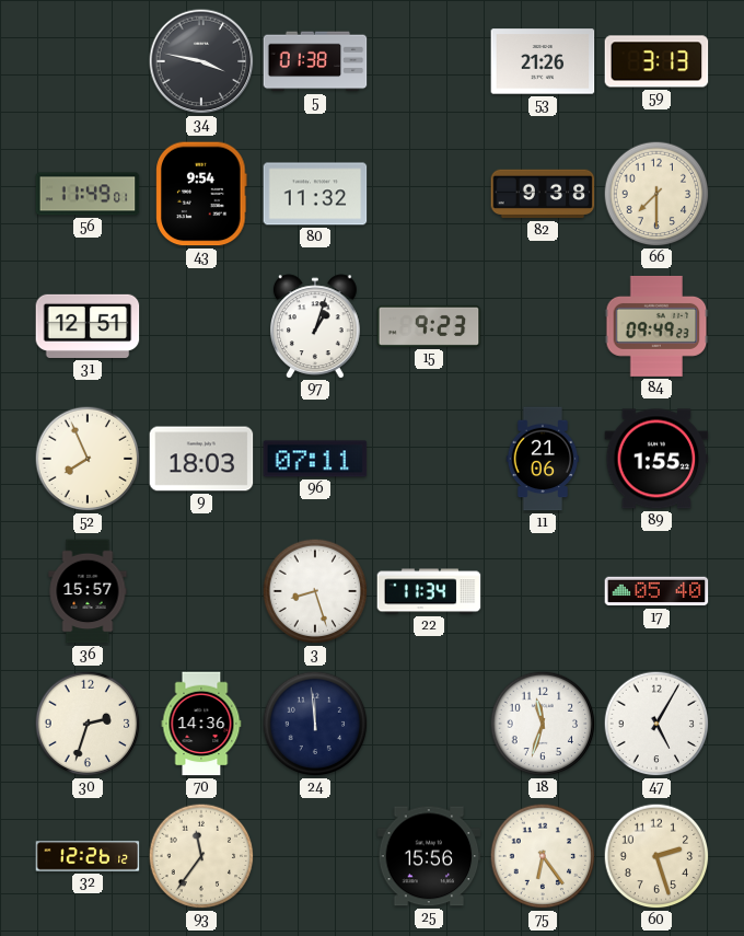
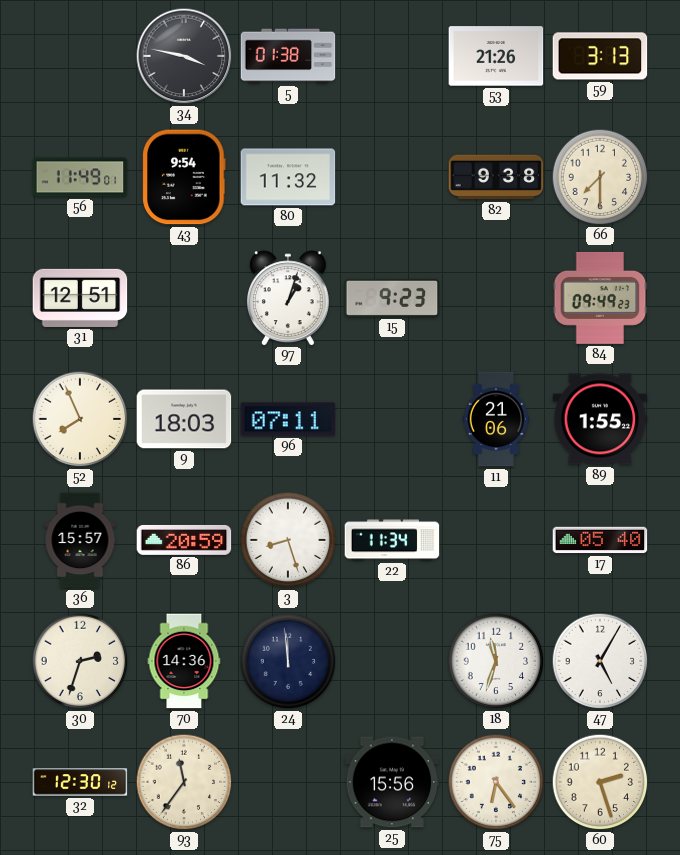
86: none -> 20:59
32: 12:26 -> 12:30
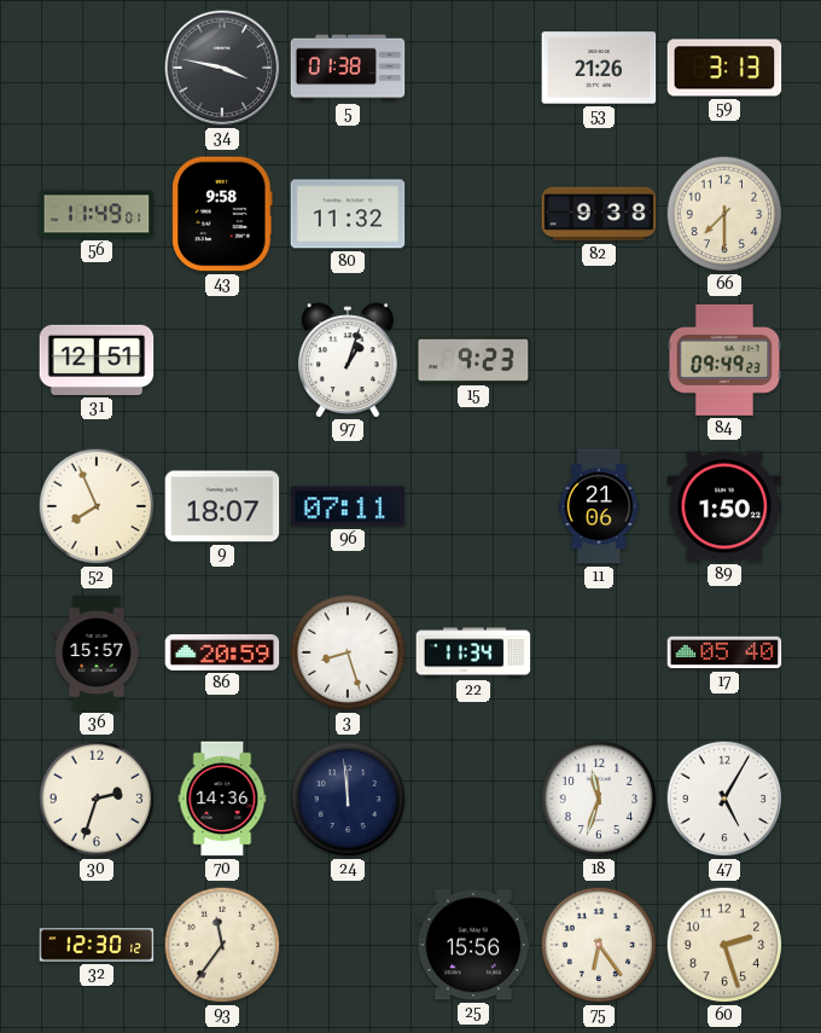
43: 9:54 -> 9:58
9: 18:03 -> 18:07
89: 1:55 -> 1:50
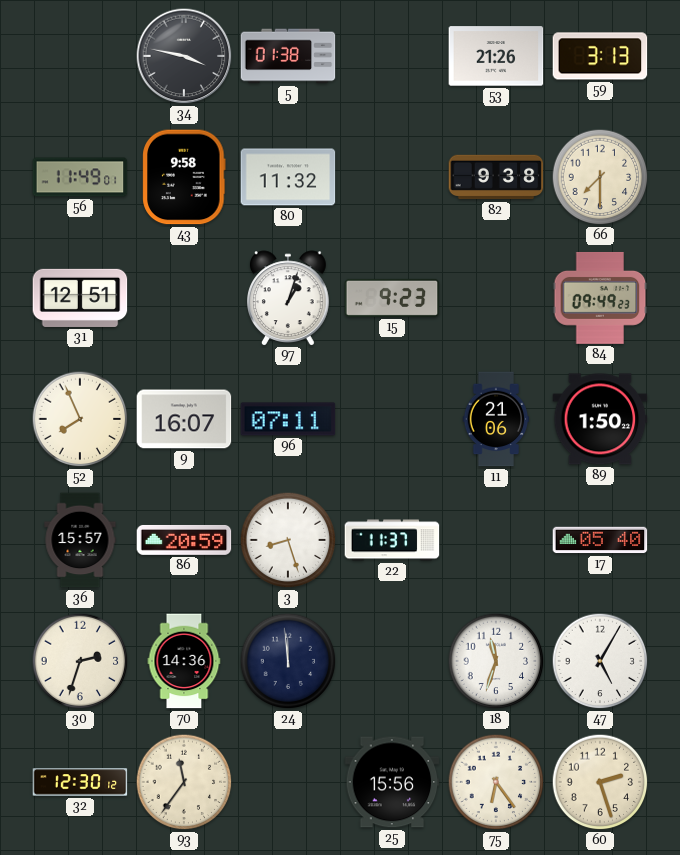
9: 18:07 -> 16:07
22: 11:34 -> 11:37
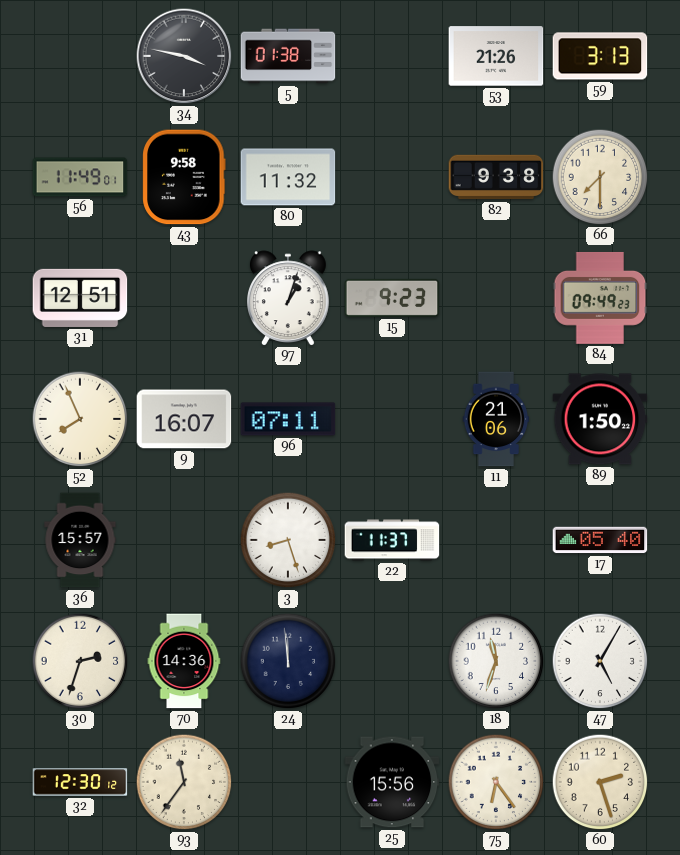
86: 20:59 -> none
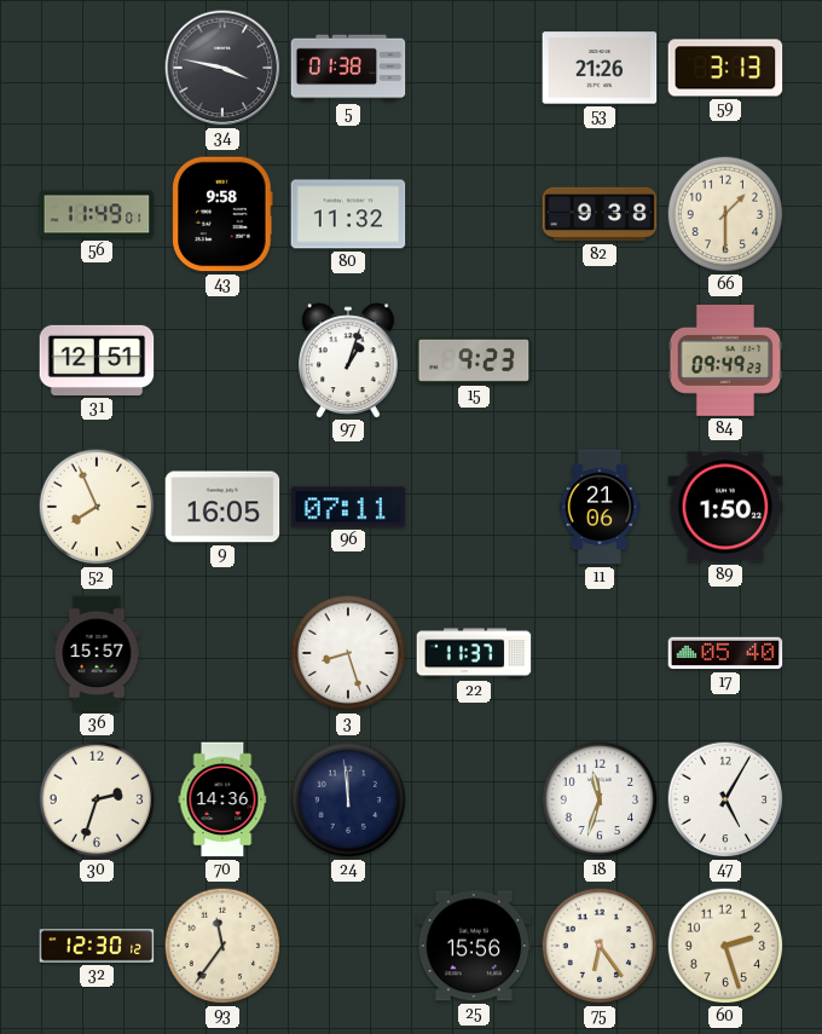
66: 7:30 -> 1:30
9: 16:07 -> 16:05
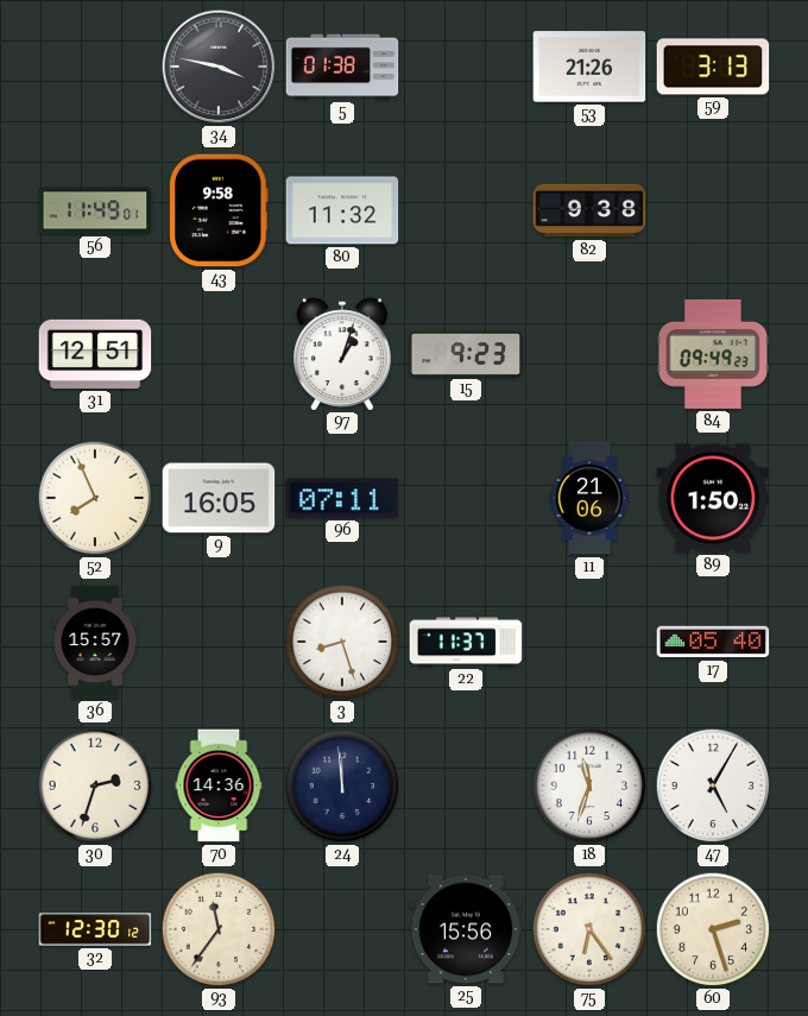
66: 1:30 -> none
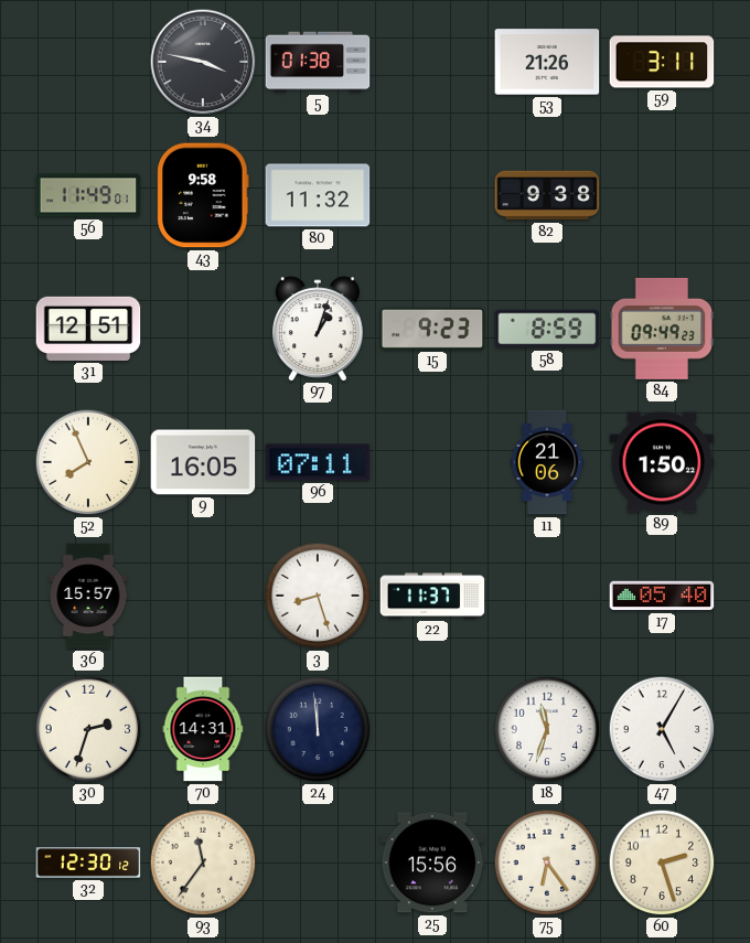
59: 3:13 -> 3:11
58: none -> 8:59
70: 14:36 -> 14:31
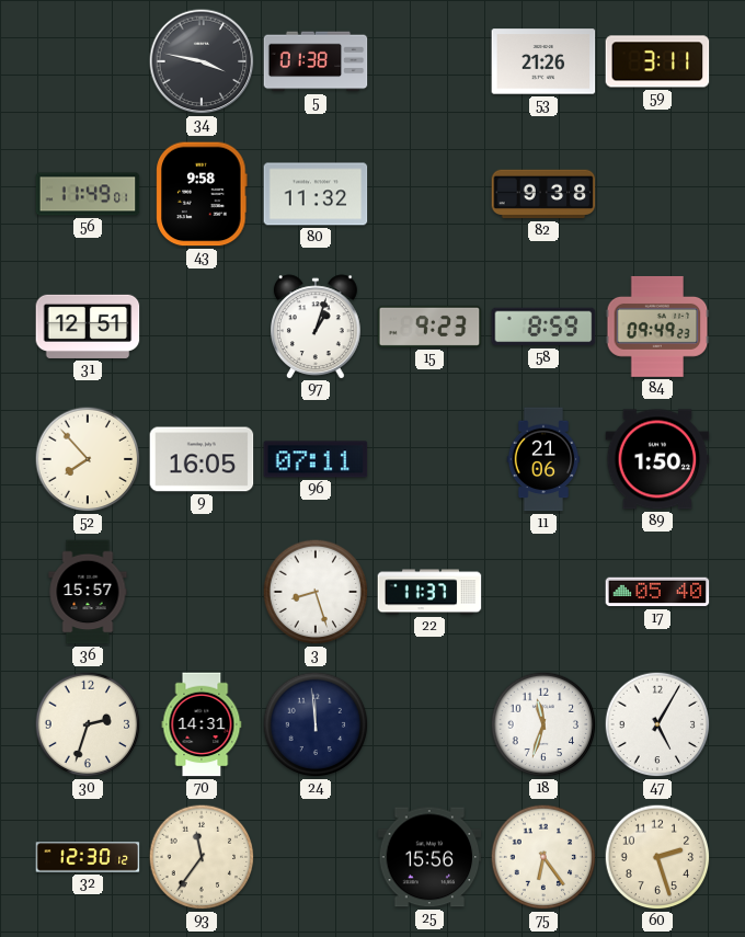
52: 7:56 -> 7:53
